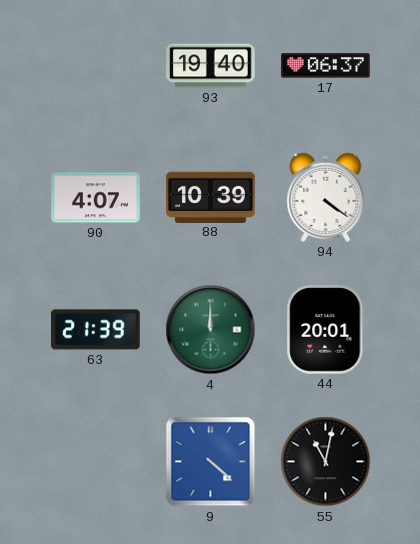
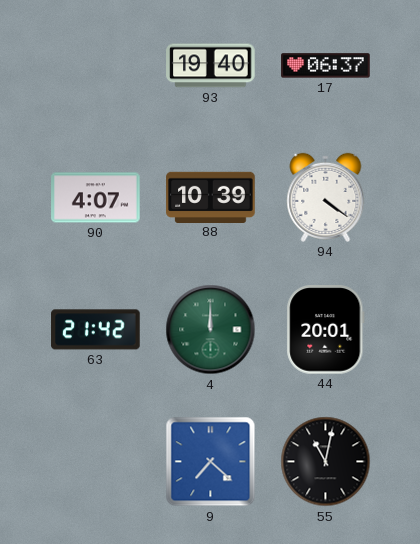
63: 21:39 -> 21:42
9: 4:22 -> 7:22
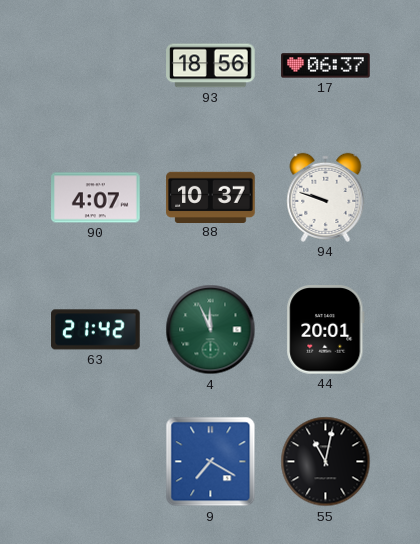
93: 19:40 -> 18:56
88: 10:39 -> 10:37
94: 4:21 -> 9:48
4: 12:00 -> 11:56
9: 7:22 -> 7:20
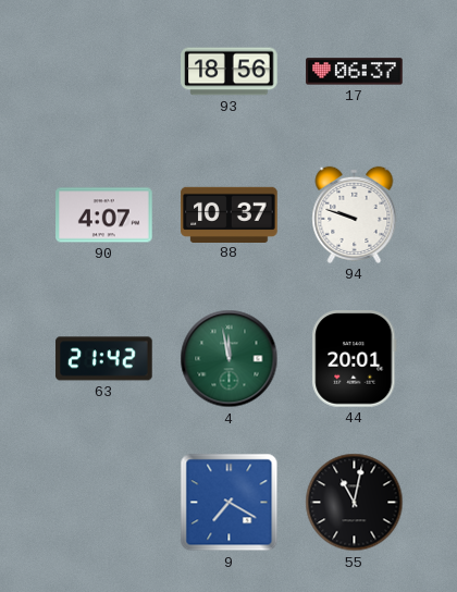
4: 11:56 -> 11:58
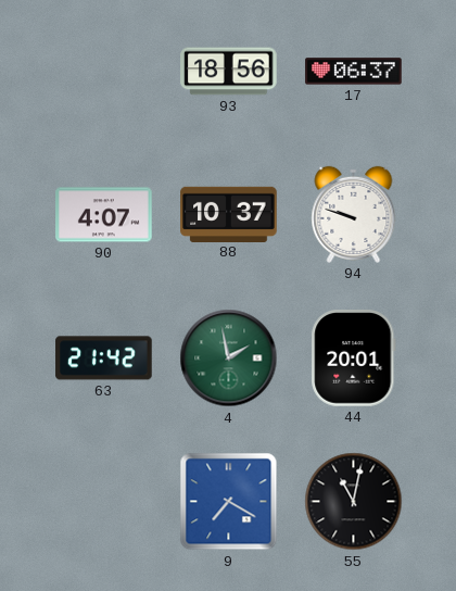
4: 11:58 -> 1:58
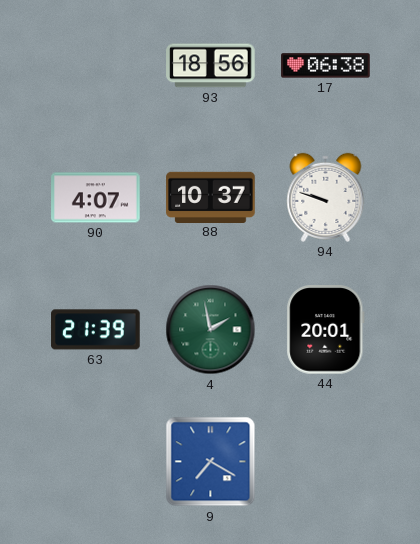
17: 06:37 -> 06:38
63: 21:42 -> 21:39
55: 11:02 -> none
